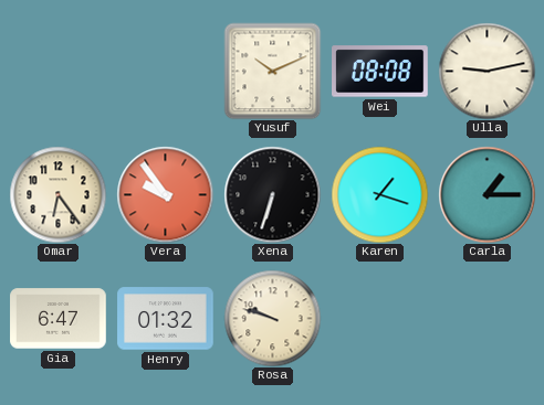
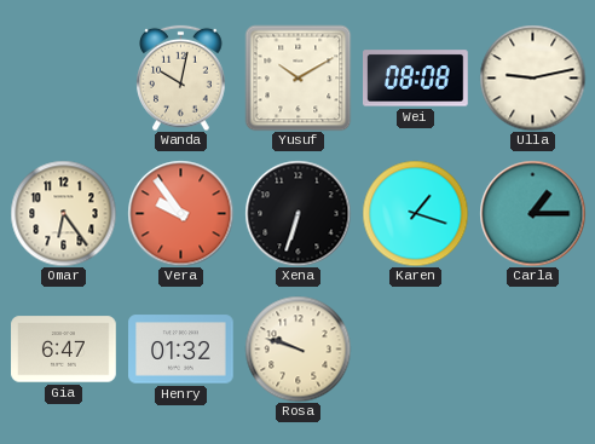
Wanda: none -> 10:02
Yusuf: 10:11 -> 10:10
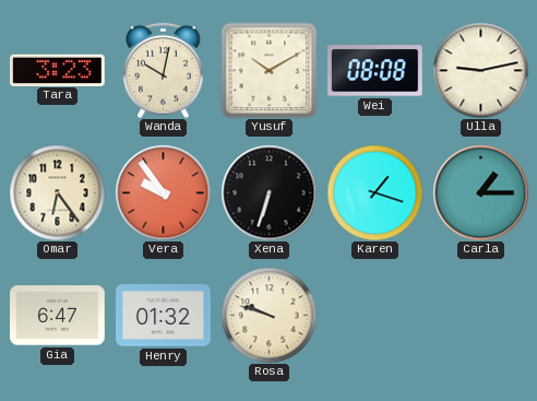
Tara: none -> 3:23
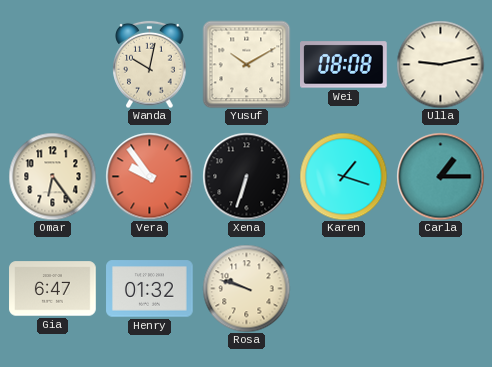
Tara: 3:23 -> none
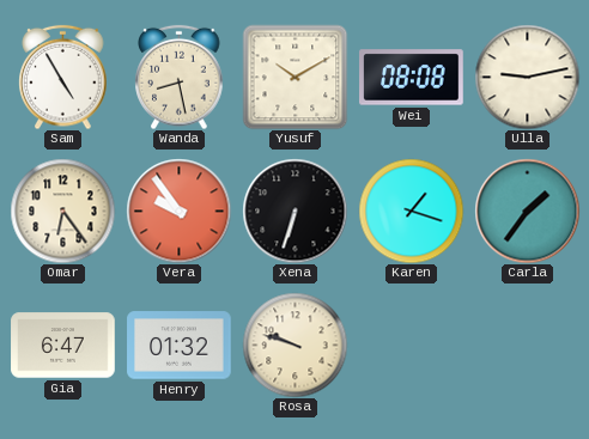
Sam: none -> 4:55
Wanda: 10:02 -> 8:28
Carla: 1:15 -> 1:36
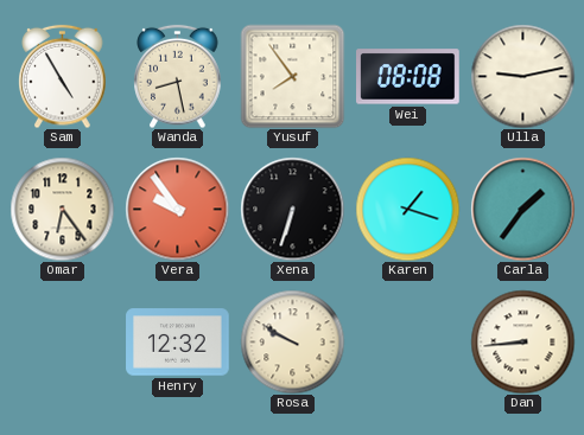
Yusuf: 10:10 -> 7:54
Gia: 6:47 -> none
Henry: 01:32 -> 12:32
Rosa: 9:48 -> 9:50
Dan: none -> 8:44
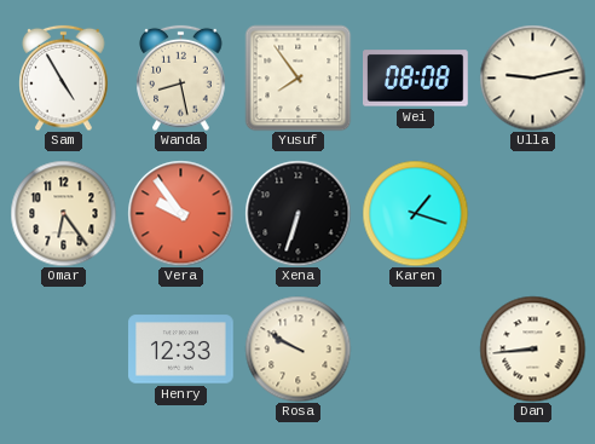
Carla: 1:36 -> none
Henry: 12:32 -> 12:33
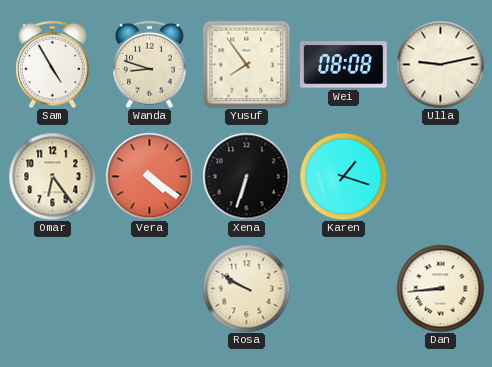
Wanda: 8:28 -> 8:48
Vera: 9:54 -> 4:21
Henry: 12:33 -> none
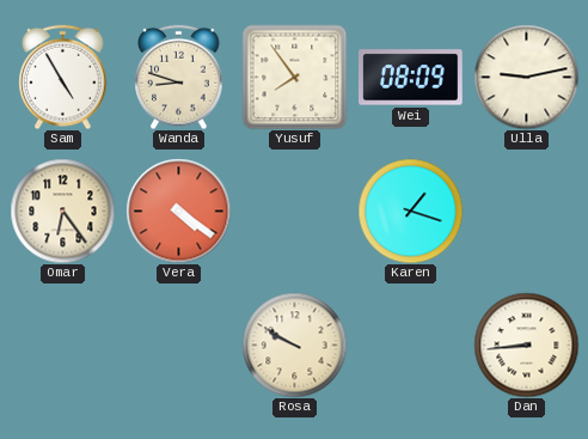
Wei: 08:08 -> 08:09
Xena: 6:33 -> none
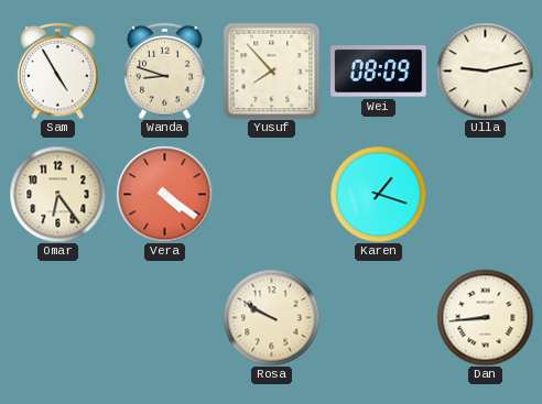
Yusuf: 7:54 -> 7:53
